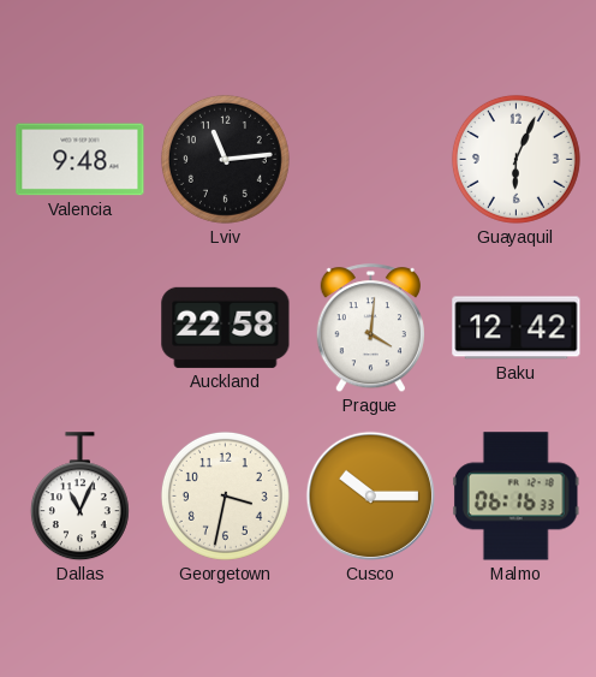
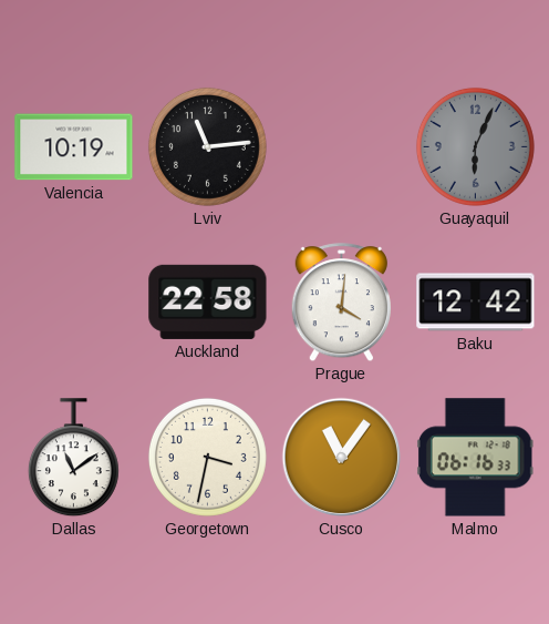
Valencia: 9:48 -> 10:19
Guayaquil dial: white -> grey
Dallas: 11:04 -> 11:09
Cusco: 10:15 -> 11:06
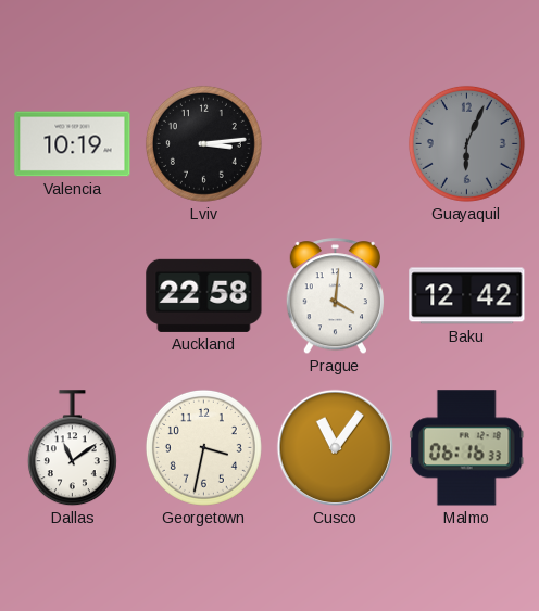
Lviv: 11:14 -> 3:14
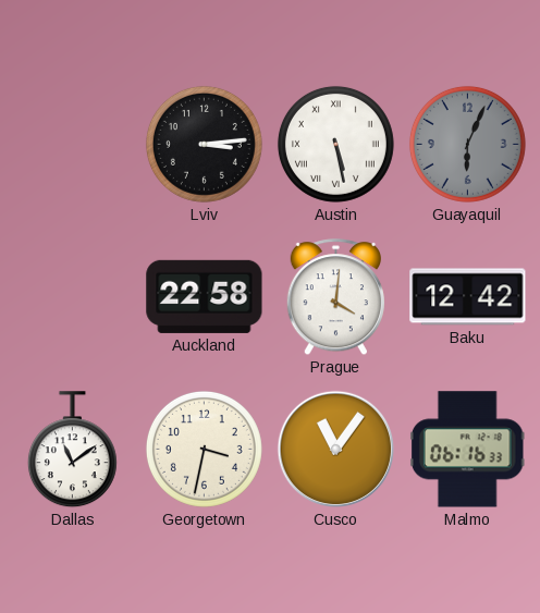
Valencia: 10:19 -> none
Austin: none -> 5:28
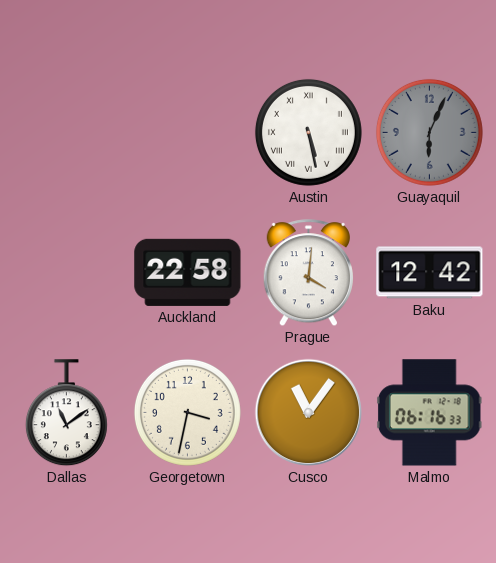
Lviv: 3:14 -> none
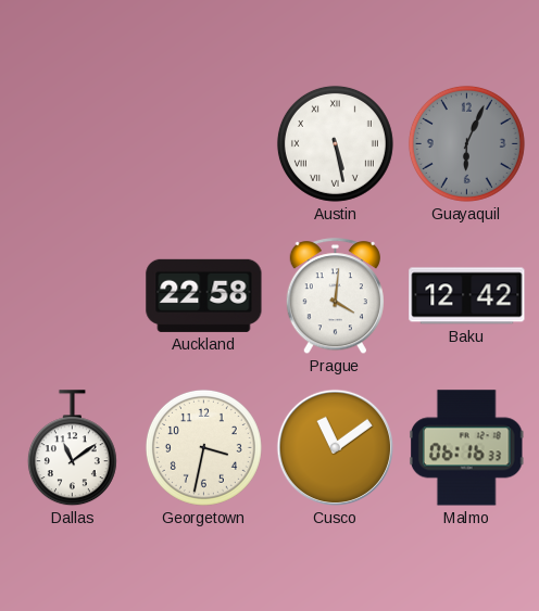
Cusco: 11:06 -> 11:09
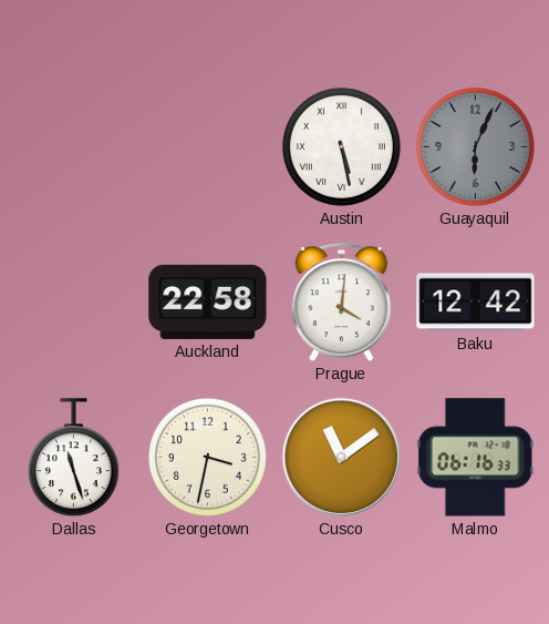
Dallas: 11:09 -> 11:27
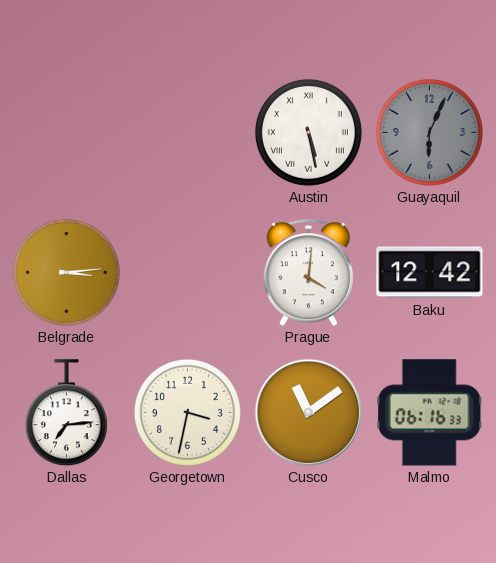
Belgrade: none -> 3:14
Auckland: 22:58 -> none
Dallas: 11:27 -> 7:14
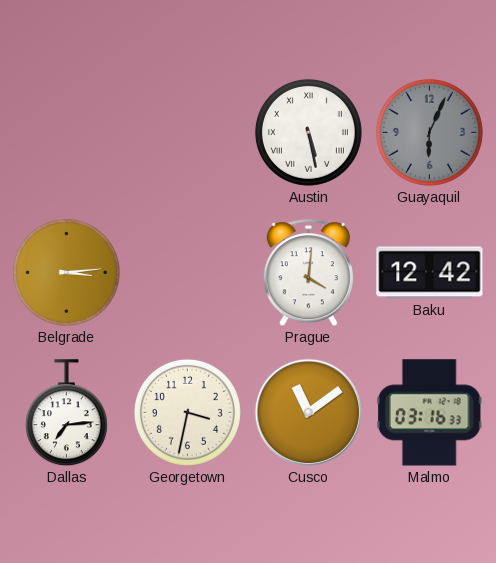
Malmo: 06:16 -> 03:16
